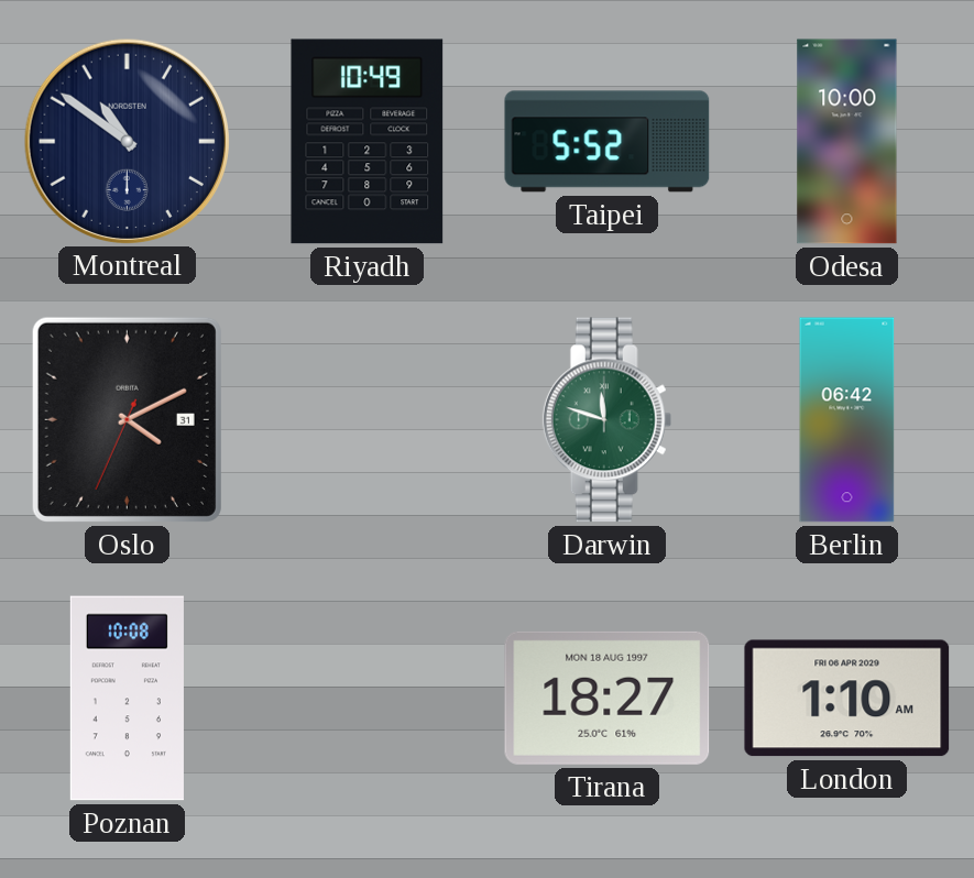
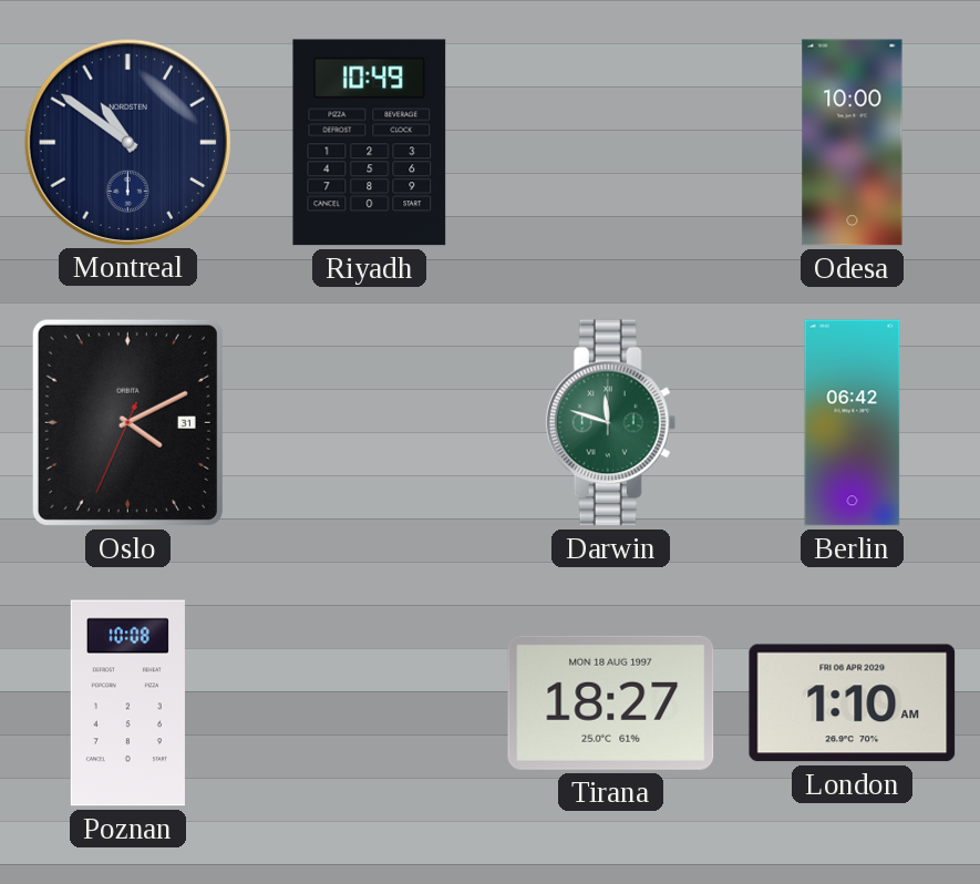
Taipei: 5:52 -> none
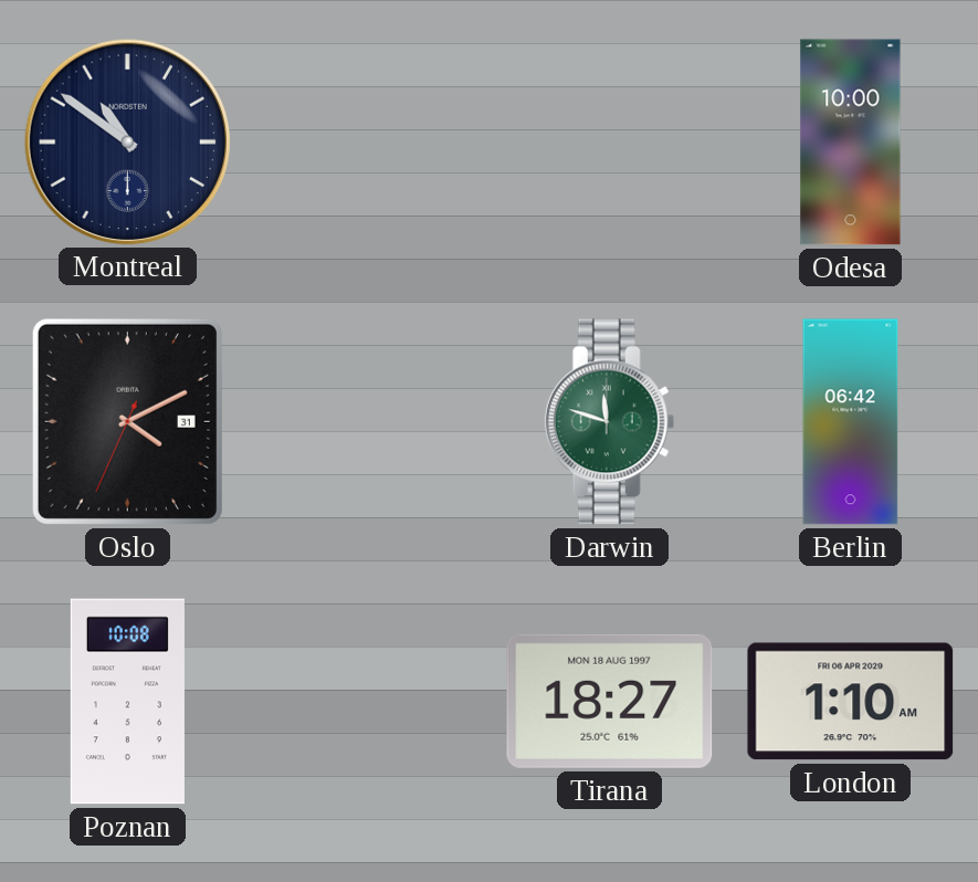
Riyadh: 10:49 -> none
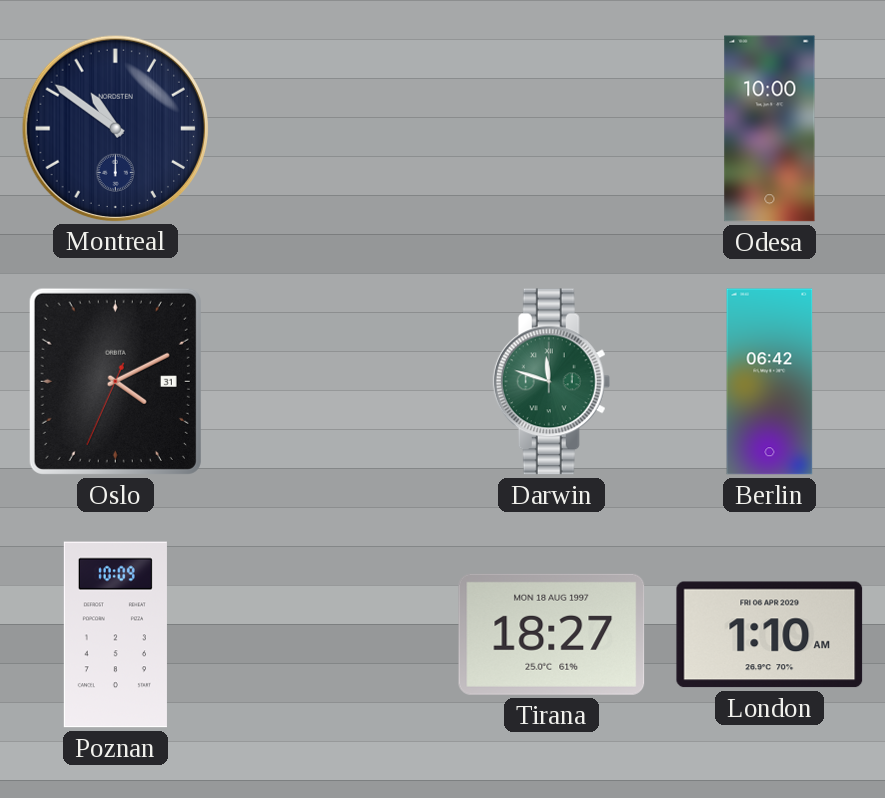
Poznan: 10:08 -> 10:09
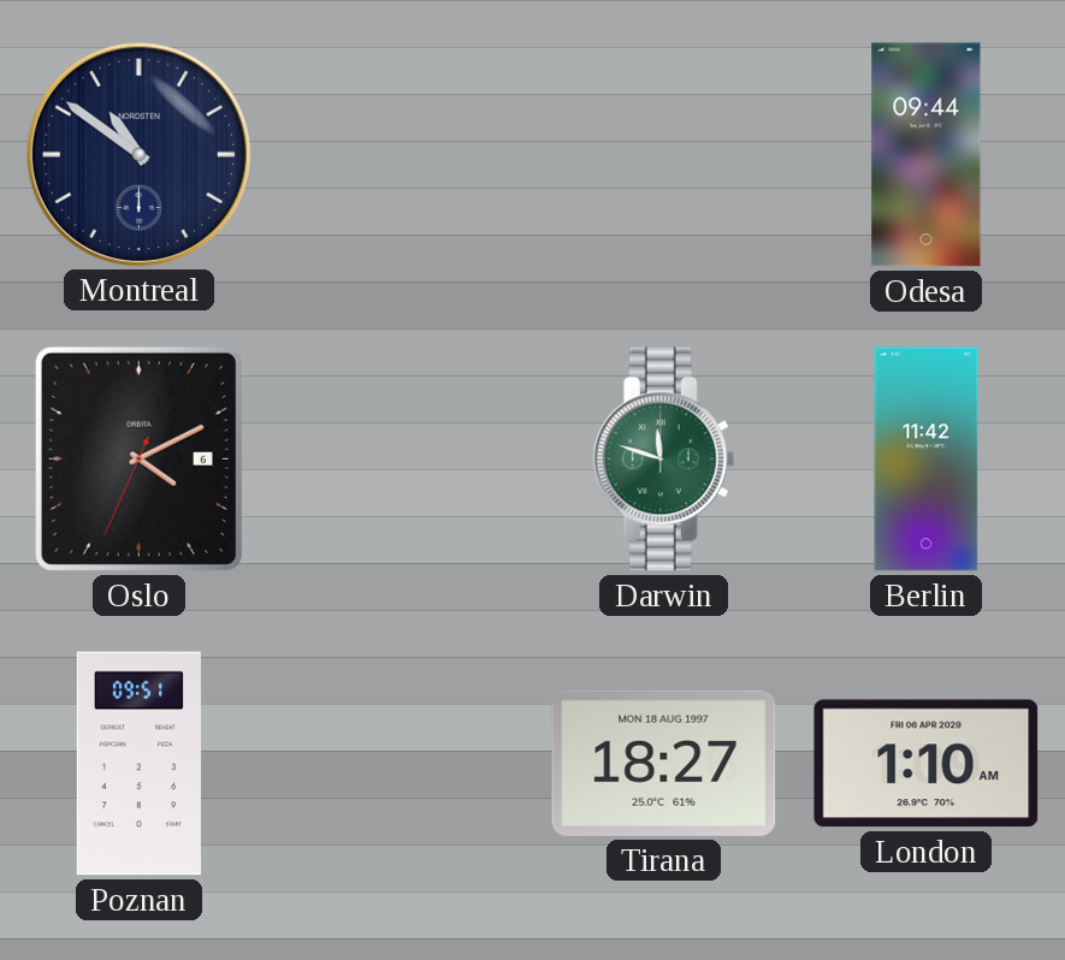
Odesa: 10:00 -> 09:44
Oslo date: 31 -> 6
Berlin: 06:42 -> 11:42
Poznan: 10:09 -> 09:51
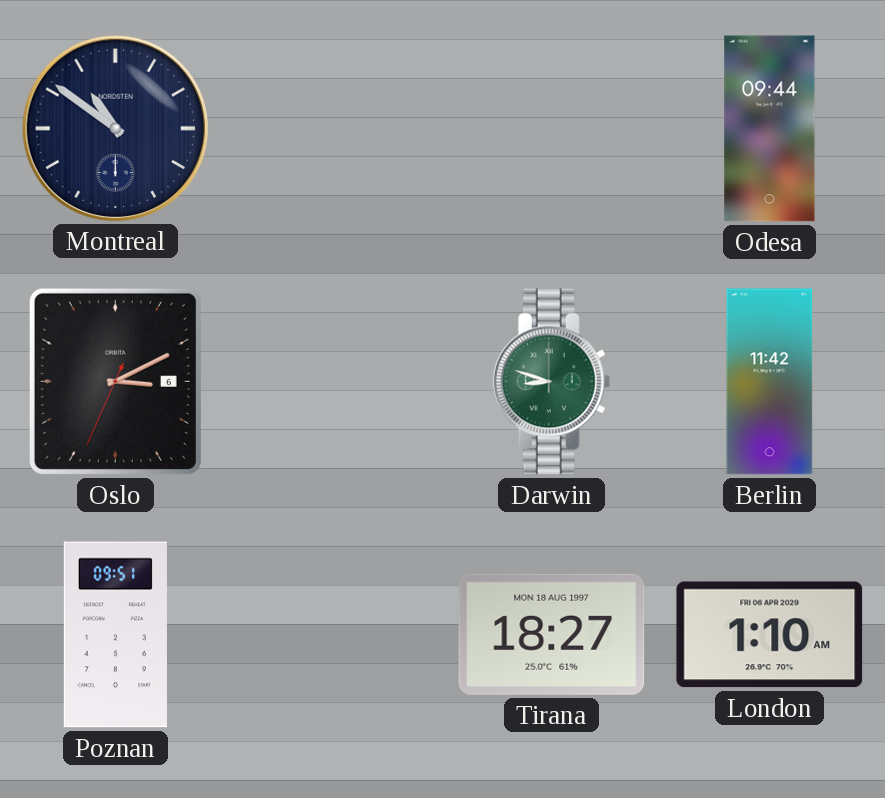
Oslo: 4:10 -> 3:10
Darwin: 11:48 -> 8:48
